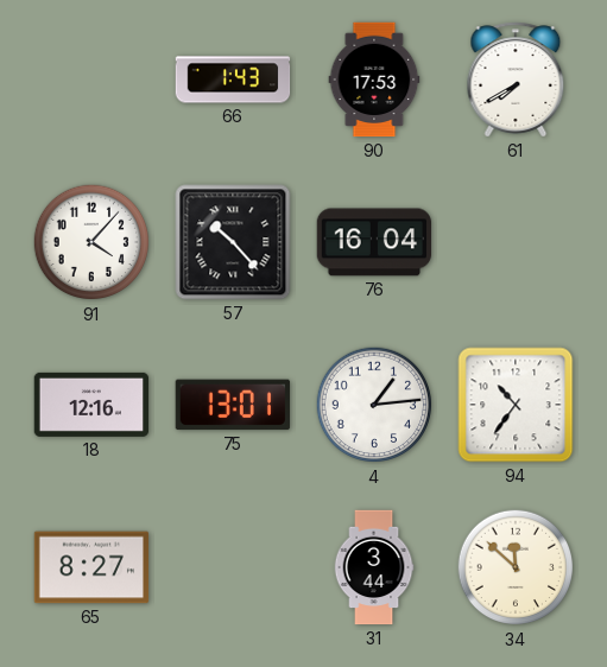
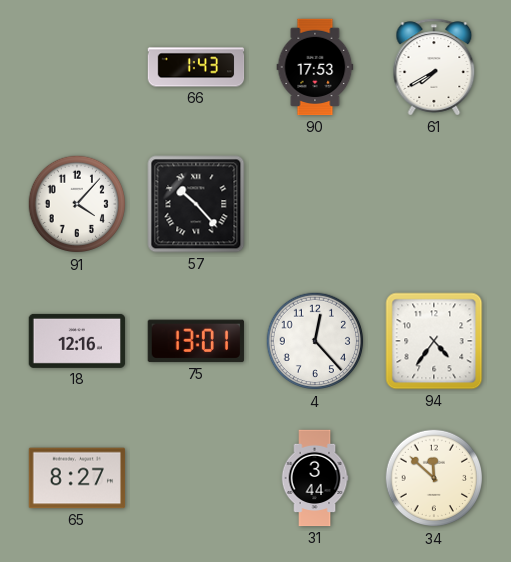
76: 16:04 -> none
4: 1:14 -> 12:23
94: 10:36 -> 4:36
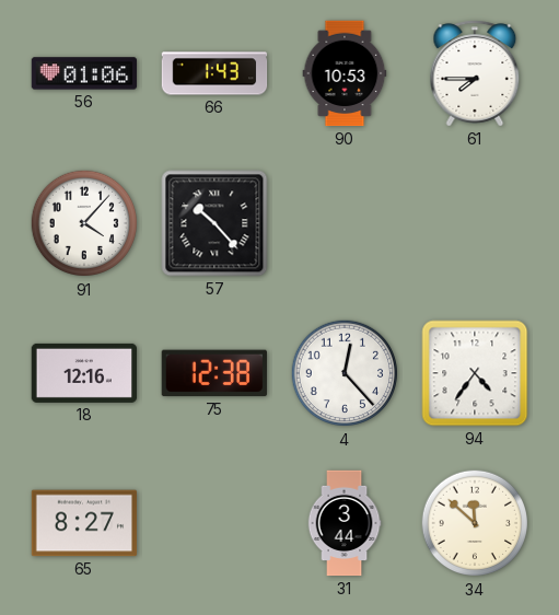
56: none -> 01:06
90: 17:53 -> 10:53
61: 7:40 -> 7:45
75: 13:01 -> 12:38
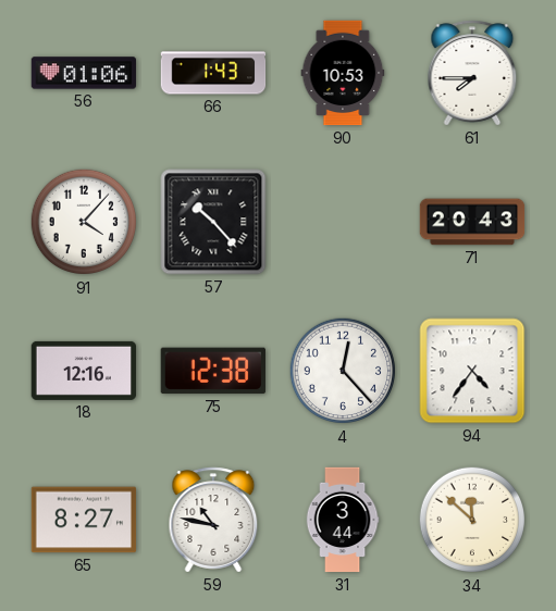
71: none -> 20:43
59: none -> 10:47
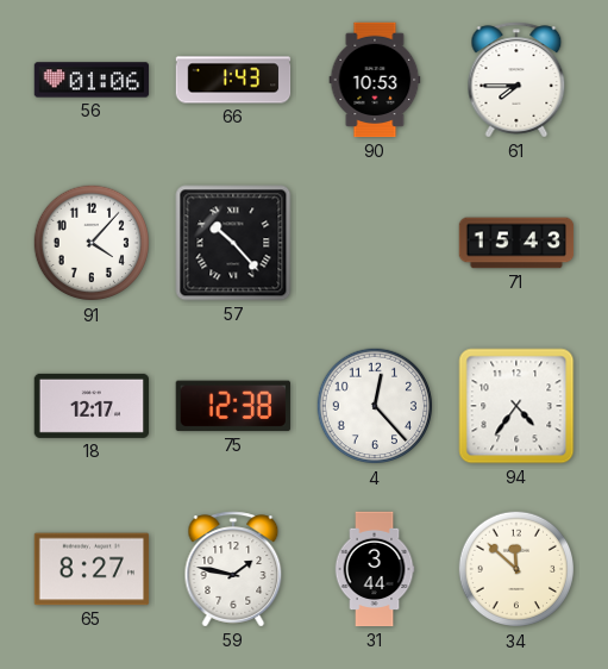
71: 20:43 -> 15:43
18: 12:16 -> 12:17
59: 10:47 -> 1:47
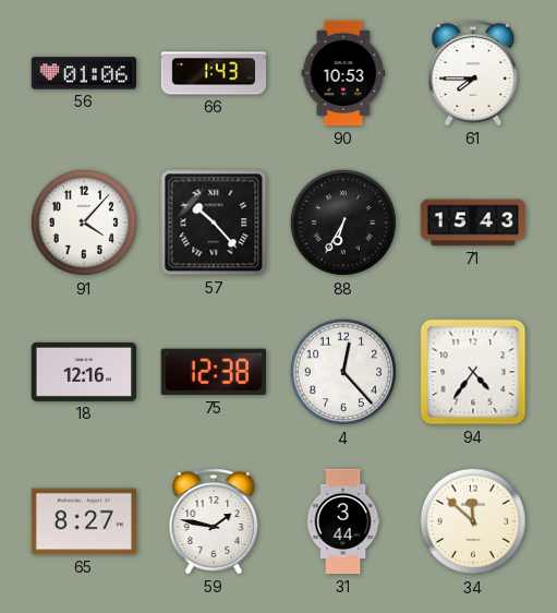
88: none -> 6:35
18: 12:17 -> 12:16
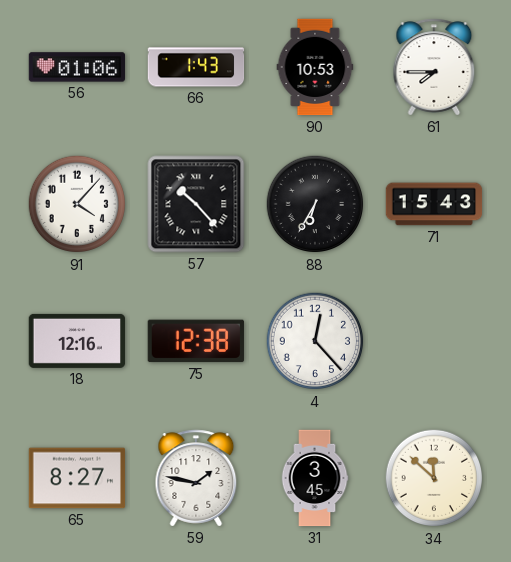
94: 4:36 -> none
31: 3:44 -> 3:45
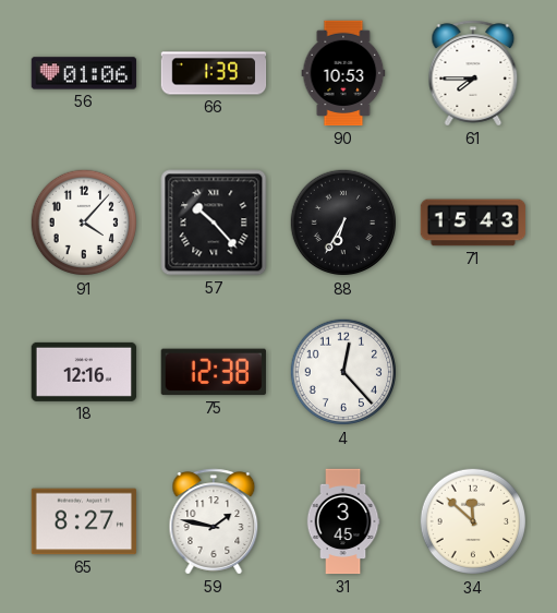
66: 1:43 -> 1:39
